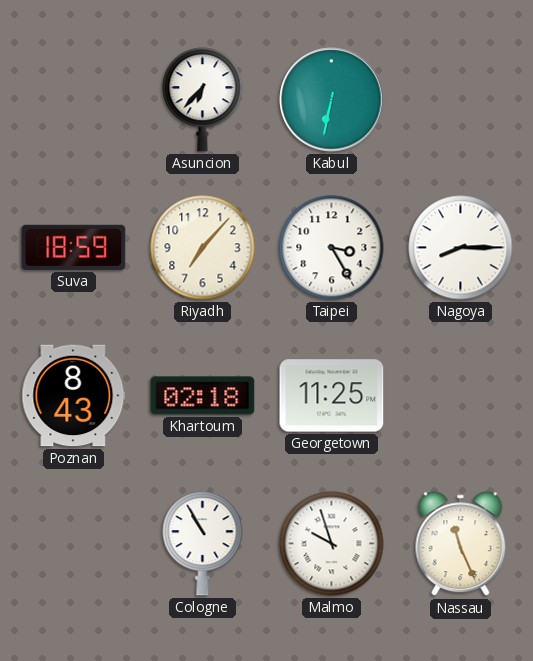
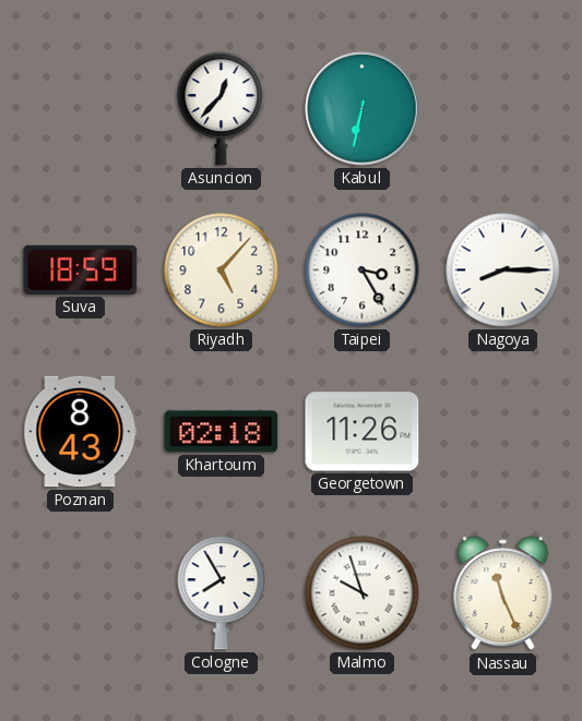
Asuncion: 6:37 -> 12:37
Riyadh: 7:07 -> 5:07
Georgetown: 11:25 -> 11:26
Cologne: 10:55 -> 7:55
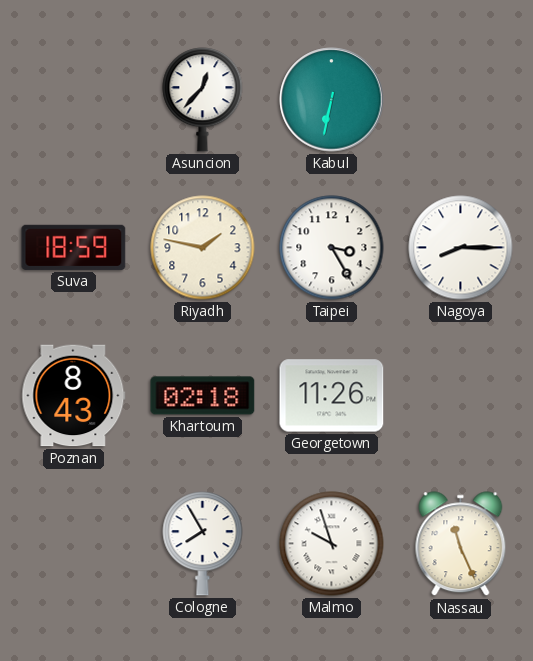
Riyadh: 5:07 -> 1:47
